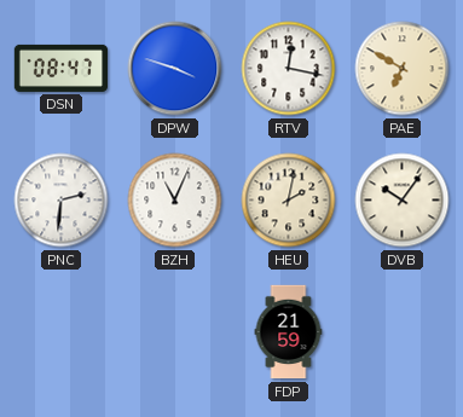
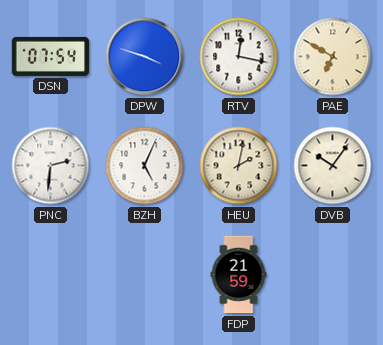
DSN: 08:47 -> 07:54
BZH: 11:04 -> 5:04
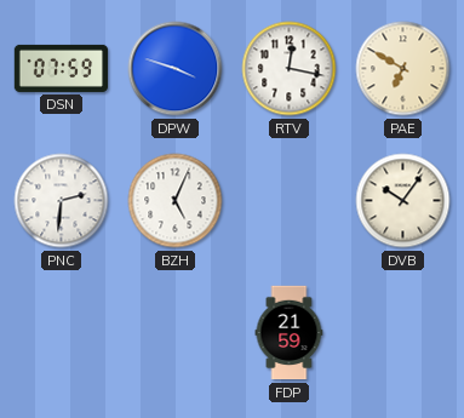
DSN: 07:54 -> 07:59
HEU: 2:02 -> none
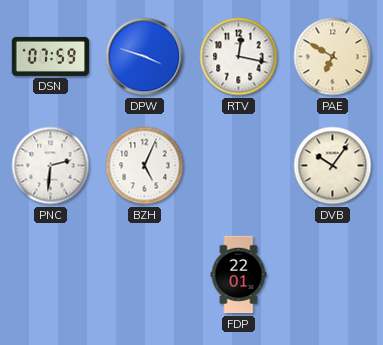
FDP: 21:59 -> 22:01
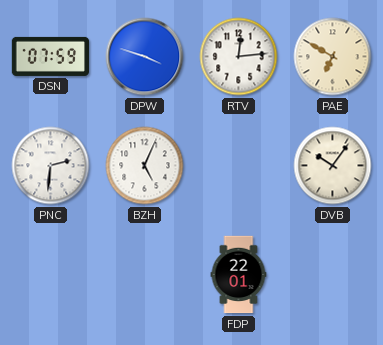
RTV: 12:17 -> 12:14
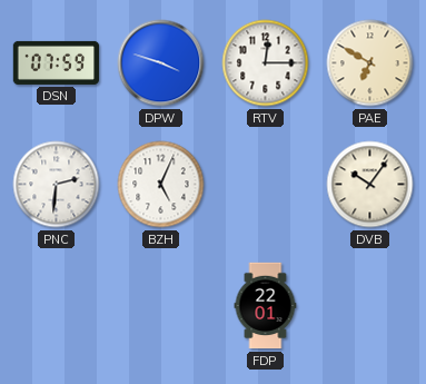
RTV: 12:14 -> 12:15
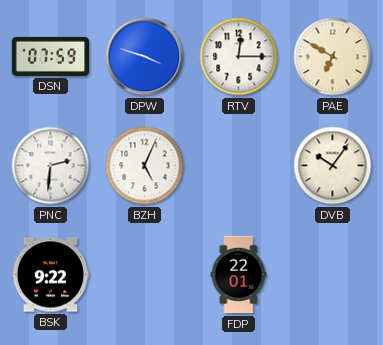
BSK: none -> 9:22
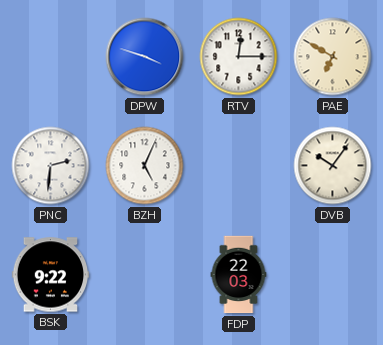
DSN: 07:59 -> none
FDP: 22:01 -> 22:03
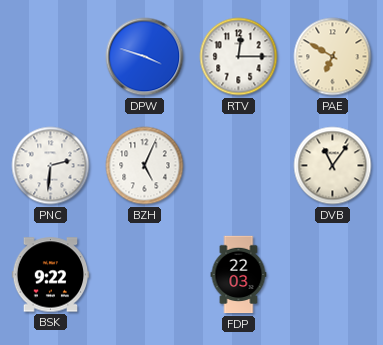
DVB: 10:06 -> 11:06
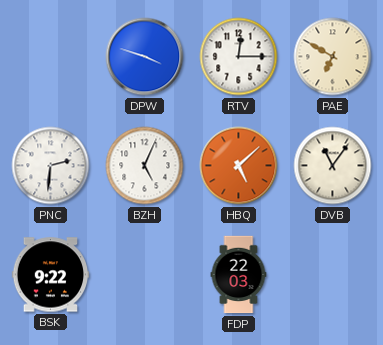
HBQ: none -> 5:08
